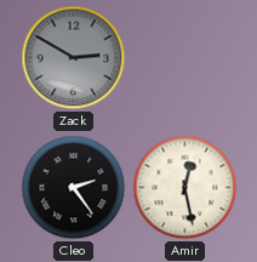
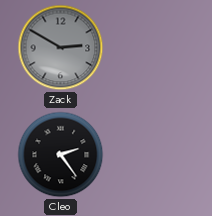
Amir: 12:28 -> none
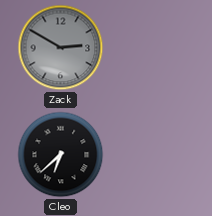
Cleo: 2:24 -> 6:38
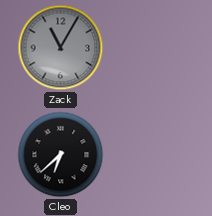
Zack: 2:50 -> 11:05
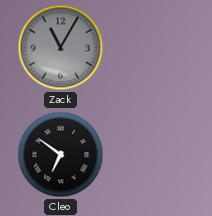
Cleo: 6:38 -> 6:51
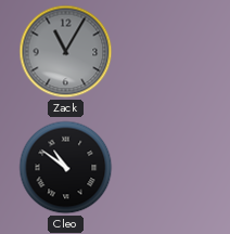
Cleo: 6:51 -> 10:51
